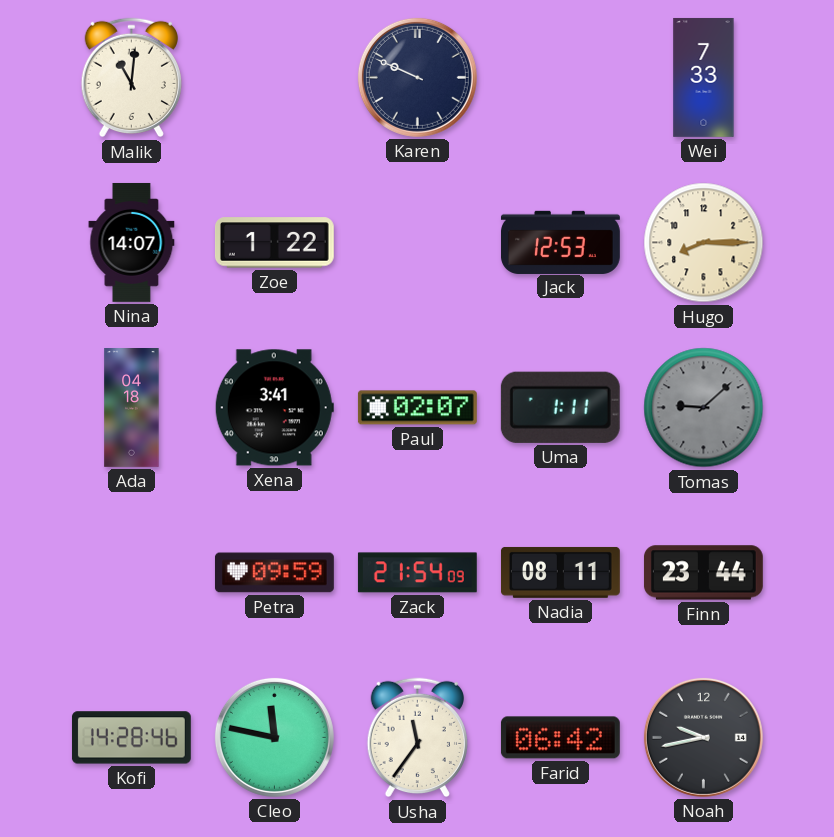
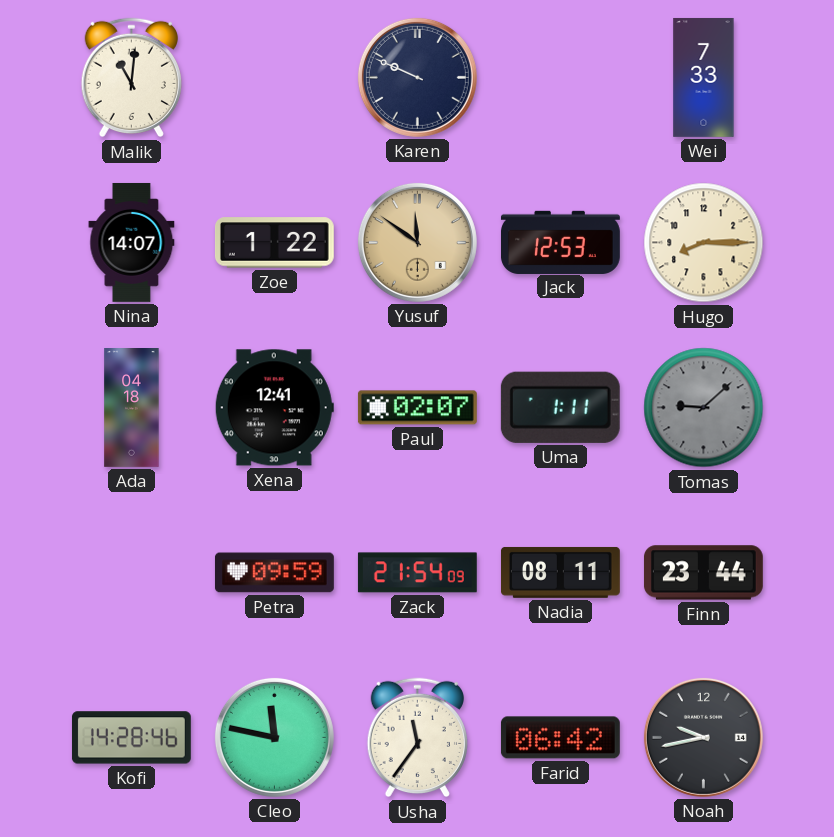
Yusuf: none -> 11:51
Xena: 3:41 -> 12:41
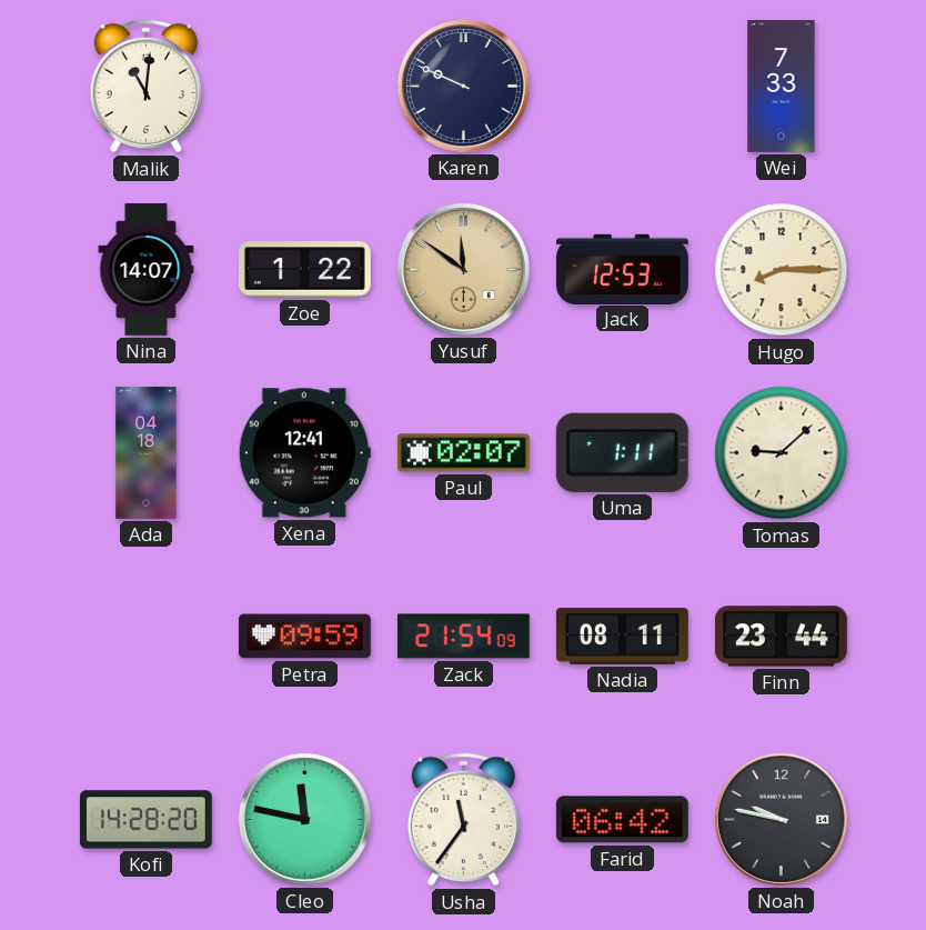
Tomas dial: grey -> cream
Kofi: 14:28:46 -> 14:28:20
Noah: 9:43 -> 9:47
